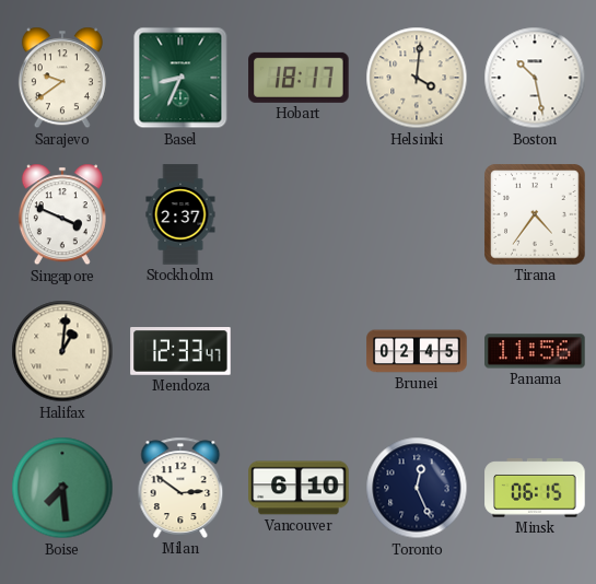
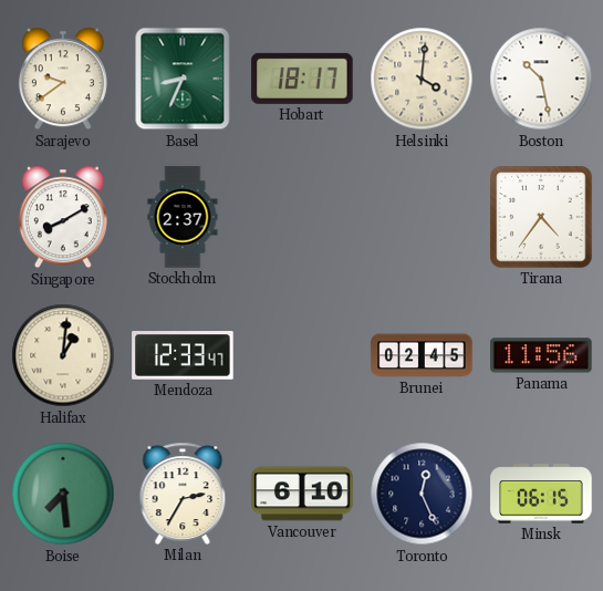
Singapore: 3:49 -> 8:10
Milan: 2:51 -> 2:35
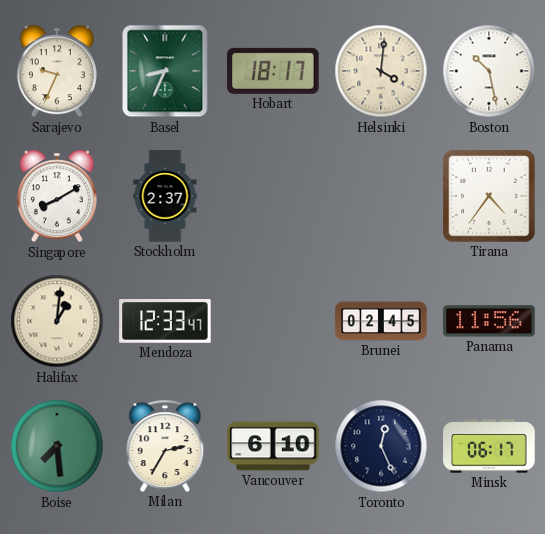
Sarajevo: 9:39 -> 9:34
Minsk: 06:15 -> 06:17
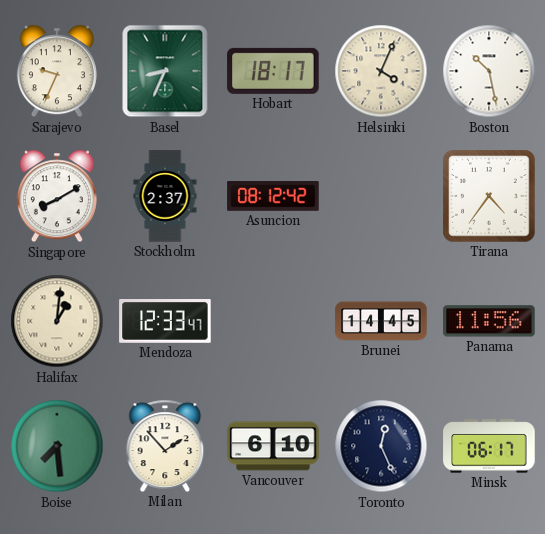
Helsinki: 4:01 -> 4:04
Asuncion: none -> 08:12
Brunei: 02:45 -> 14:45
Milan: 2:35 -> 1:53
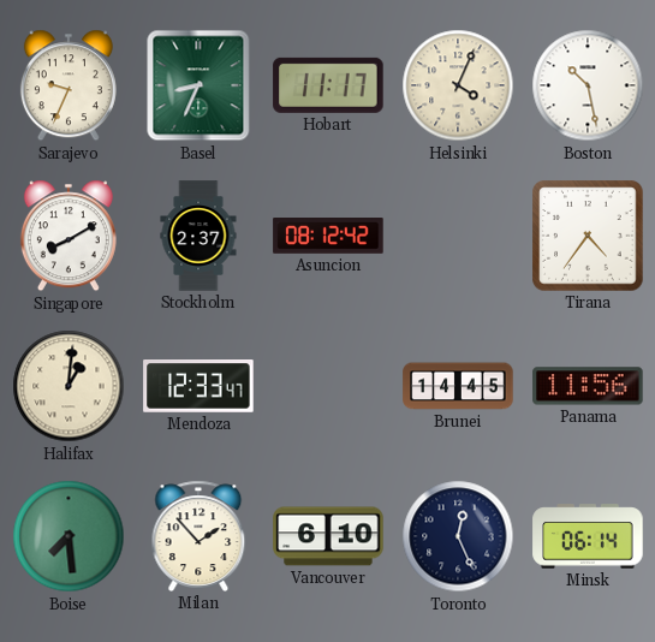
Hobart: 18:17 -> 11:17
Minsk: 06:17 -> 06:14
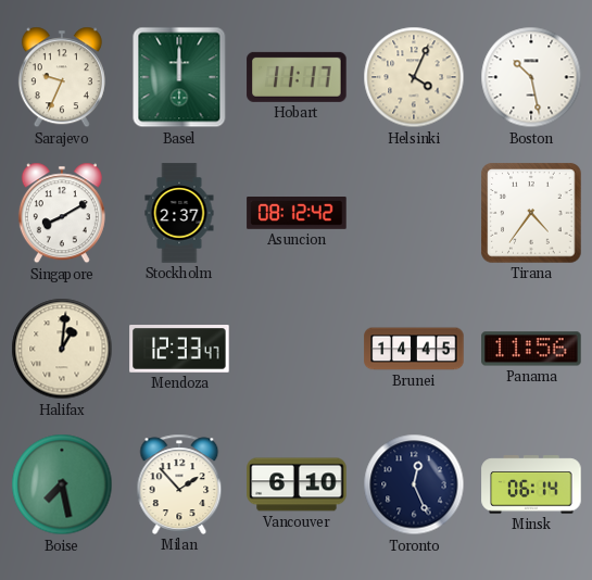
Basel: 8:34 -> 12:00
Boise: 7:29 -> 7:28
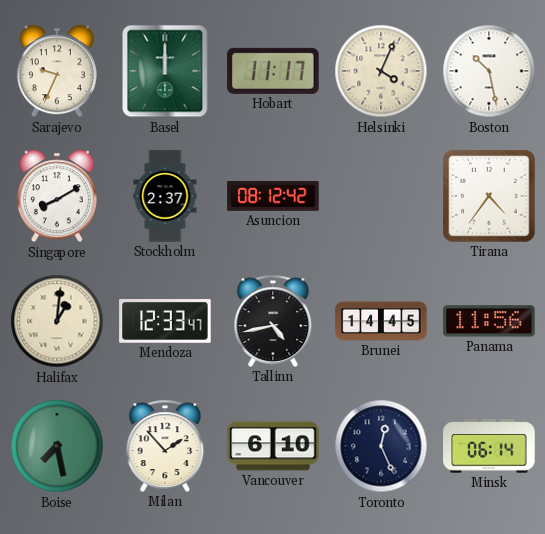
Tallinn: none -> 4:43
